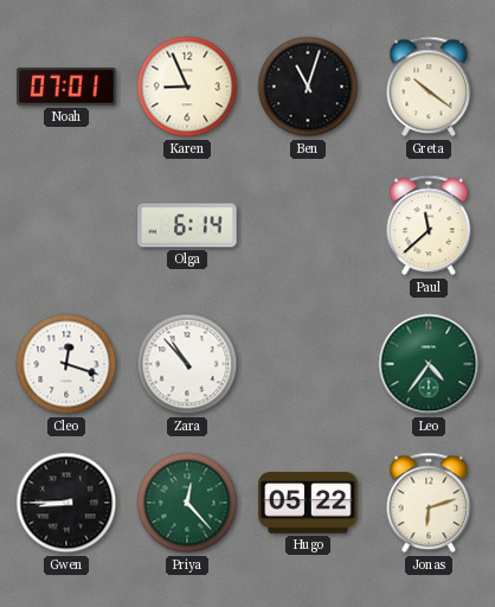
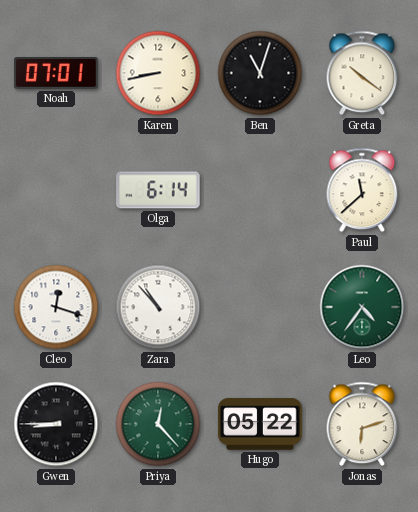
Karen: 8:56 -> 8:43
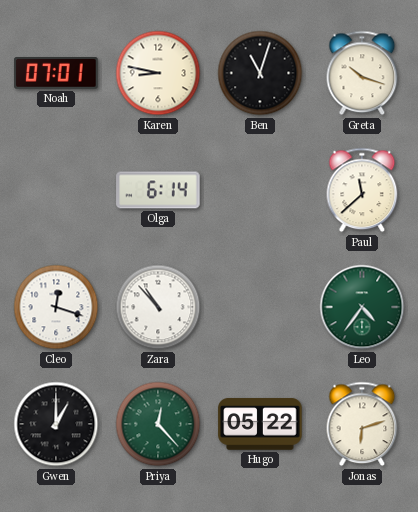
Karen: 8:43 -> 8:47
Greta: 10:21 -> 10:18
Gwen: 8:45 -> 1:00
